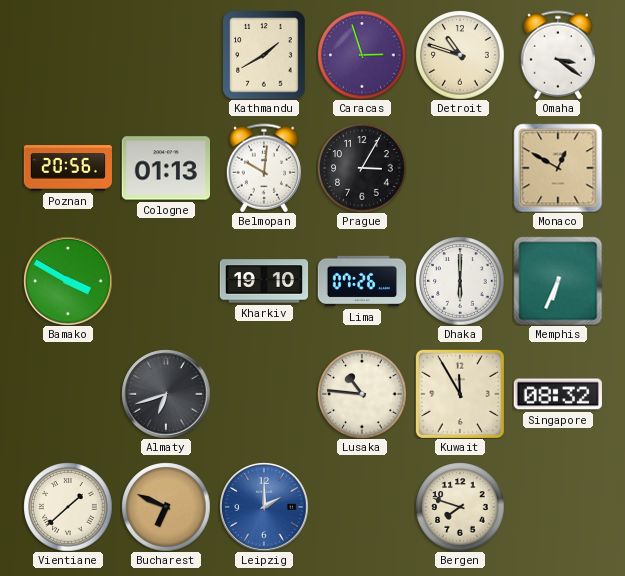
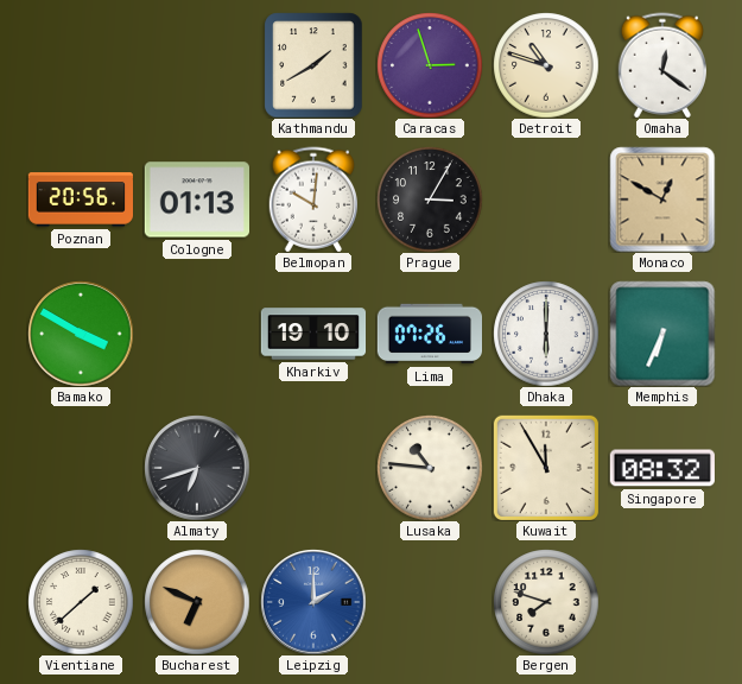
Omaha: 3:21 -> 12:21
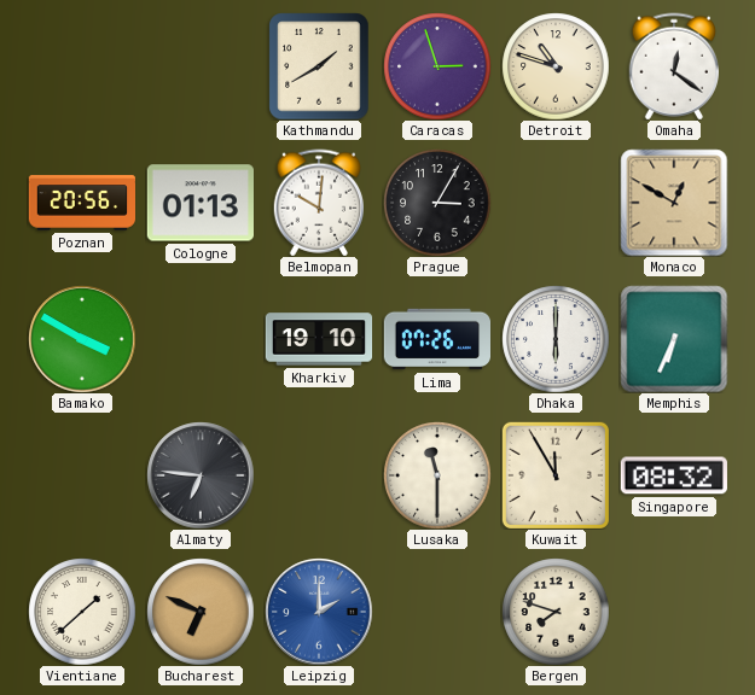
Almaty: 6:42 -> 6:46
Lusaka: 10:46 -> 11:30
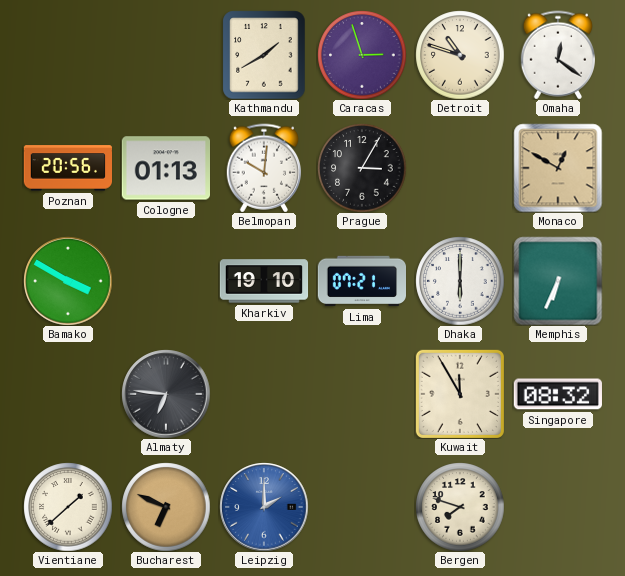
Lima: 07:26 -> 07:21
Lusaka: 11:30 -> none
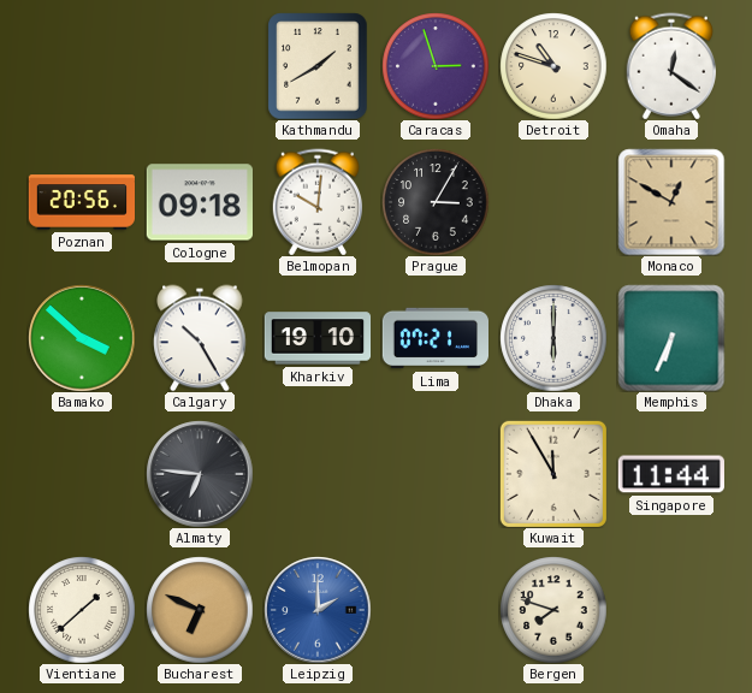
Cologne: 01:13 -> 09:18
Bamako: 3:50 -> 3:52
Calgary: none -> 10:25
Singapore: 08:32 -> 11:44
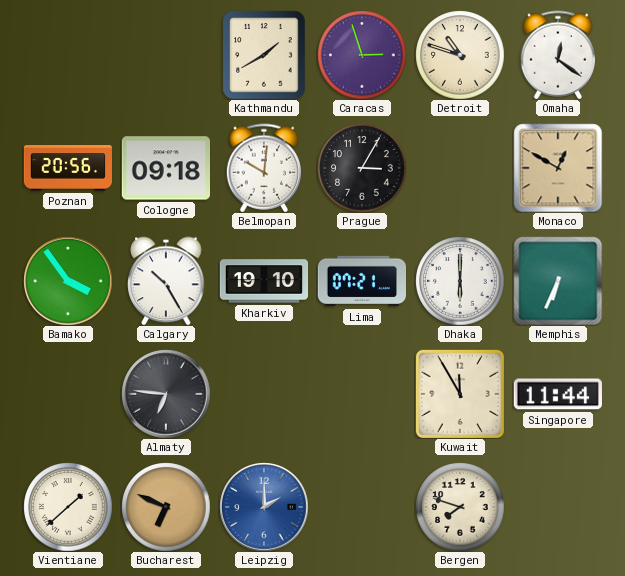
Bamako: 3:52 -> 3:54
